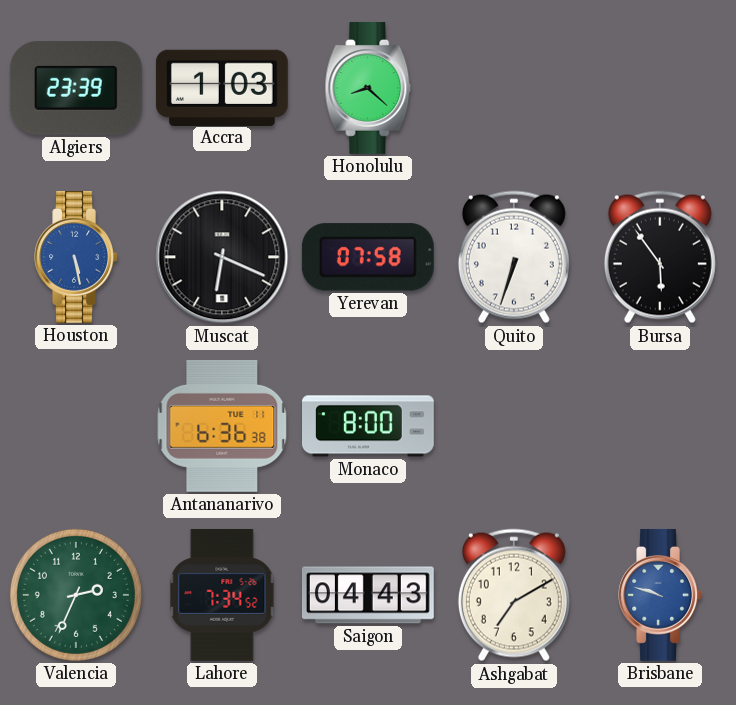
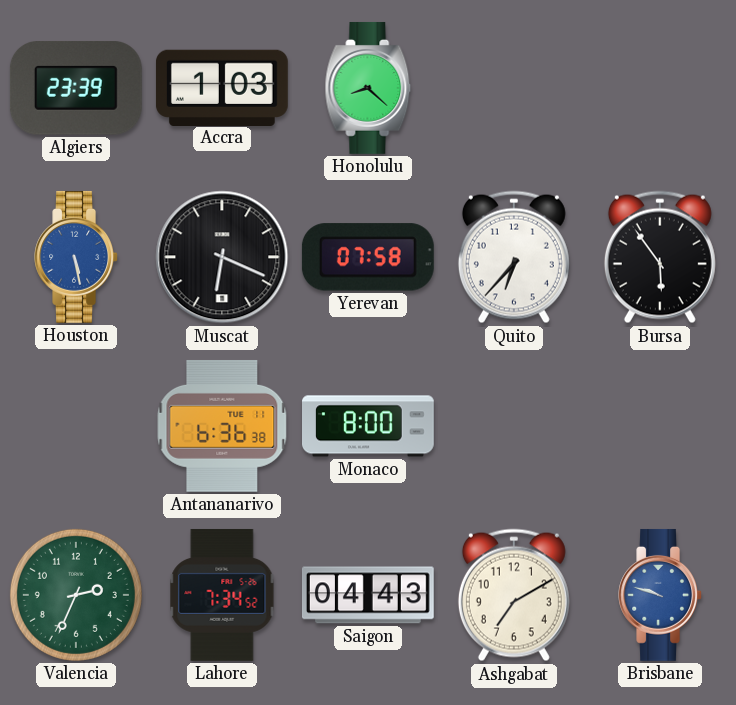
Quito: 6:33 -> 6:37
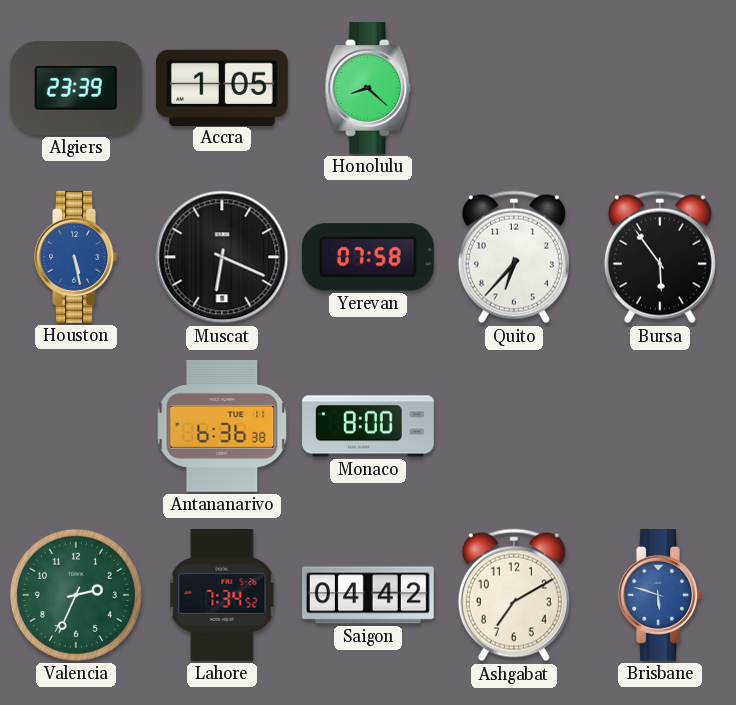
Accra: 1:03 -> 1:05
Saigon: 04:43 -> 04:42
Brisbane: 9:48 -> 5:48
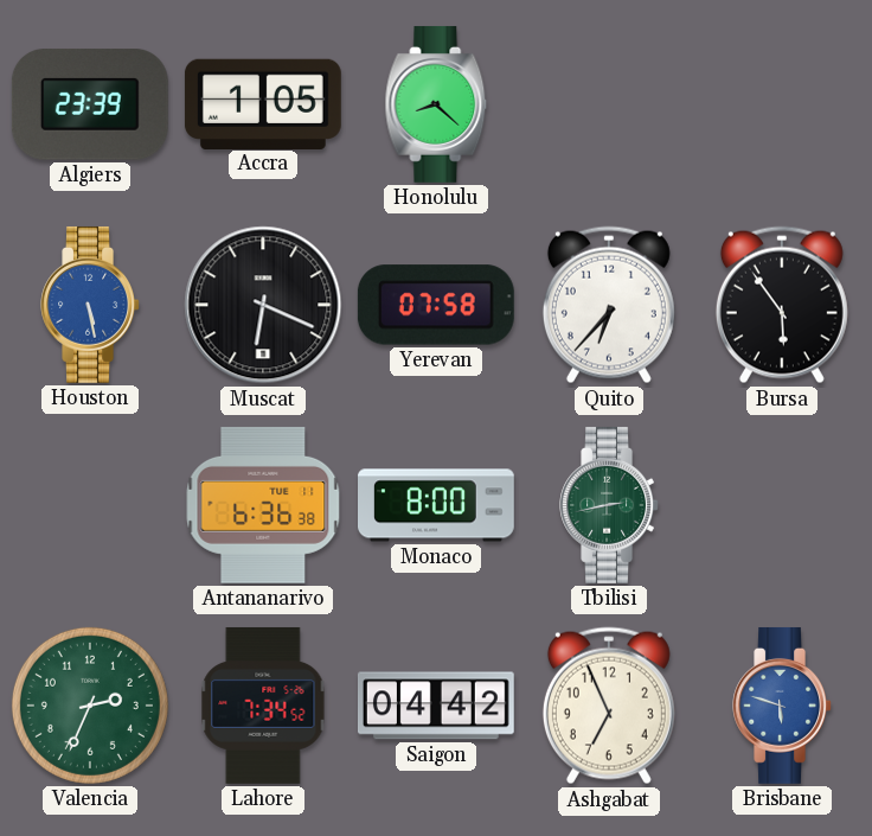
Tbilisi: none -> 2:43
Ashgabat: 7:10 -> 6:56
